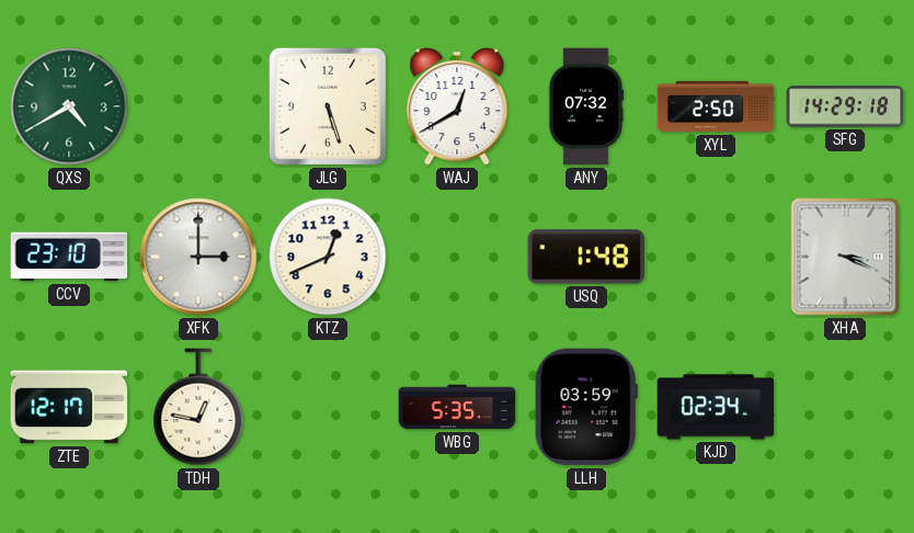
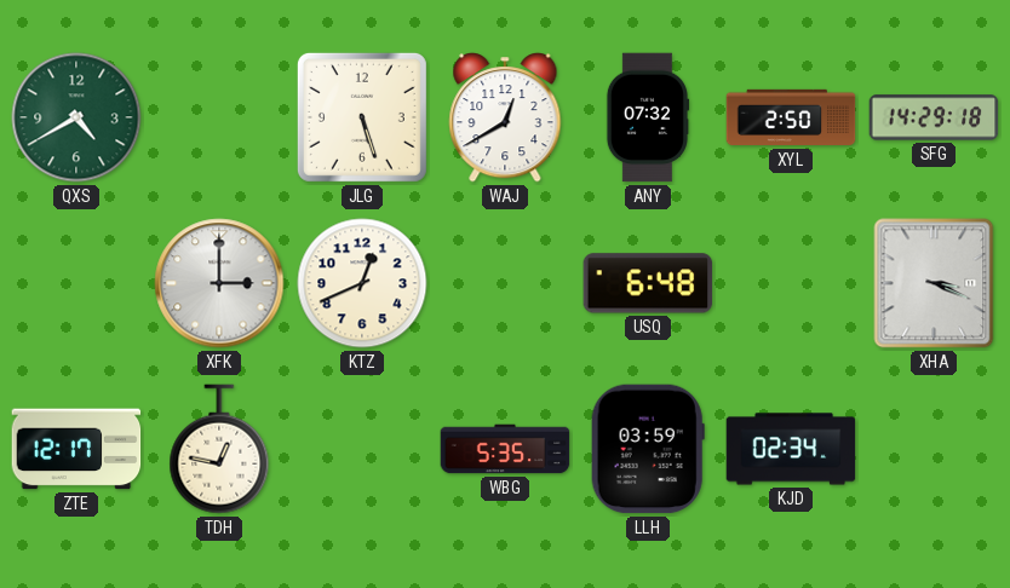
CCV: 23:10 -> none
USQ: 1:48 -> 6:48
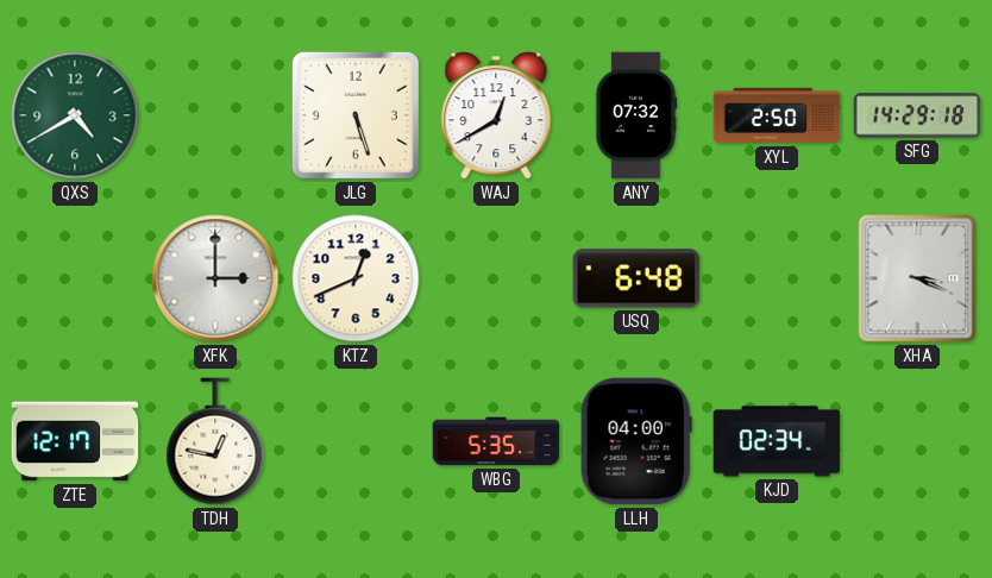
LLH: 03:59 -> 04:00
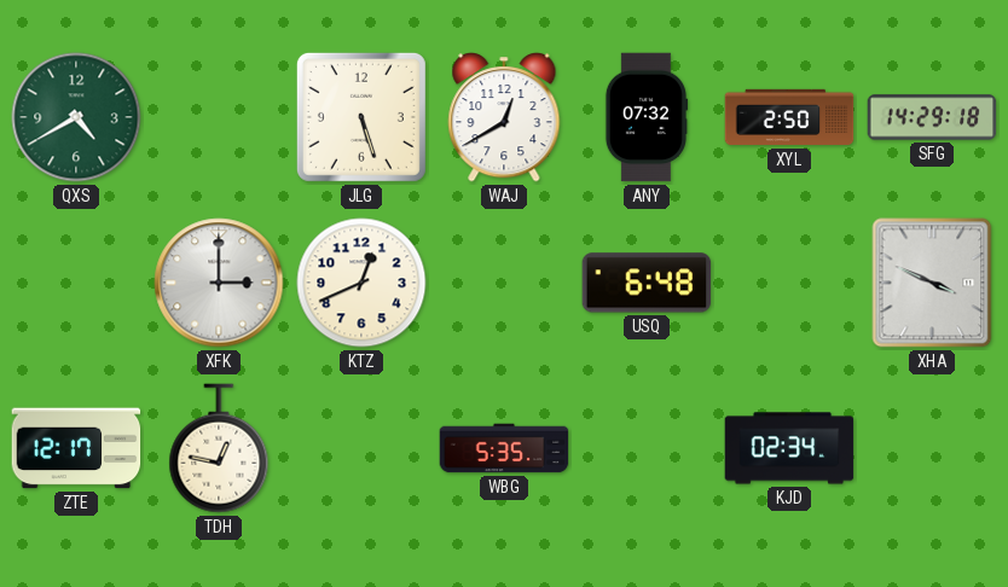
XHA: 3:19 -> 3:49
LLH: 04:00 -> none
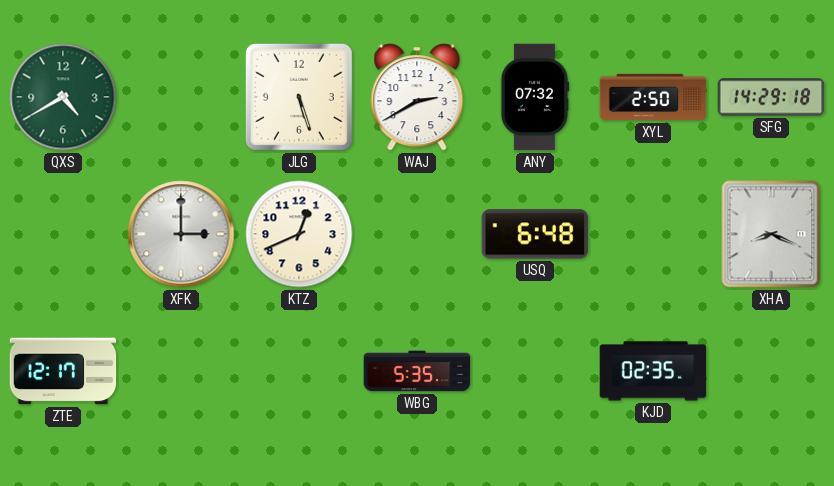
WAJ: 12:40 -> 2:40
XHA: 3:49 -> 8:19
TDH: 12:47 -> none
KJD: 02:34 -> 02:35
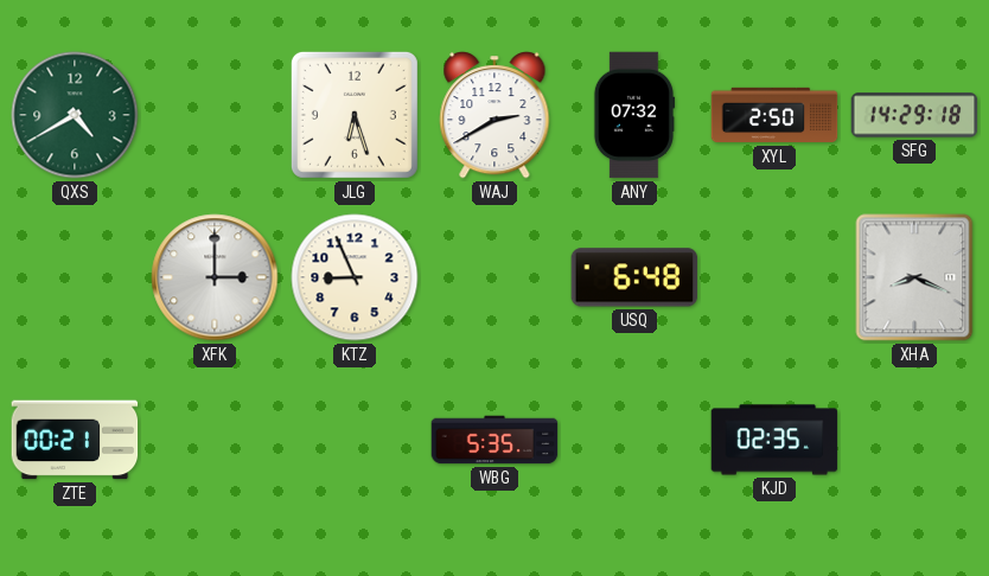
JLG: 5:27 -> 6:27
KTZ: 12:41 -> 8:56
ZTE: 12:17 -> 00:21
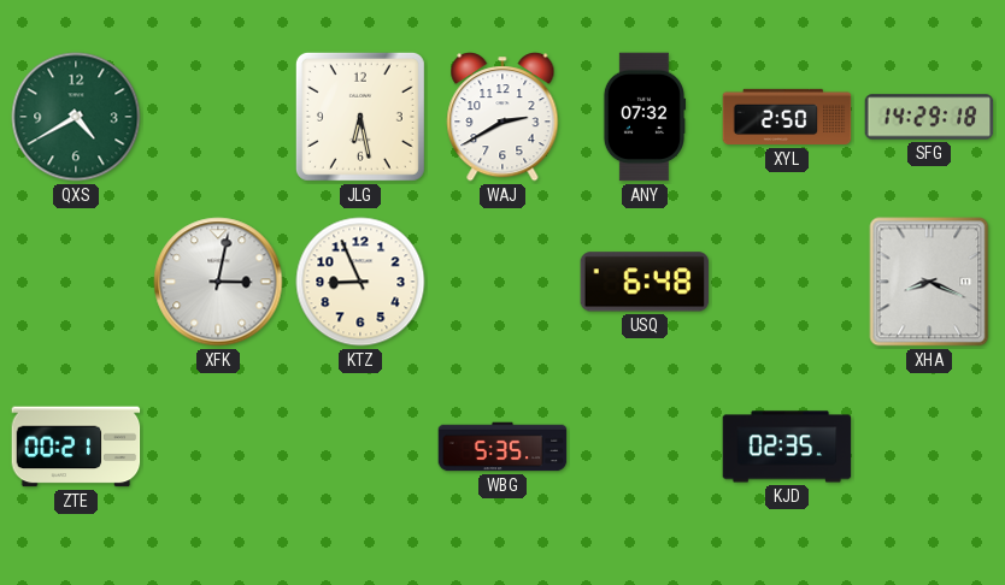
JLG: 6:27 -> 6:28
XFK: 3:00 -> 3:02
